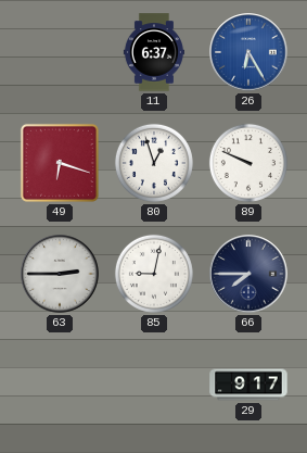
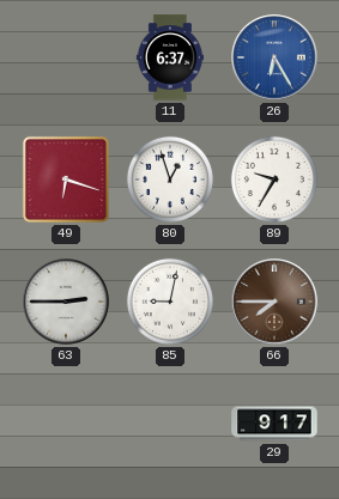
89: 9:49 -> 9:35
66 dial: navy -> brown
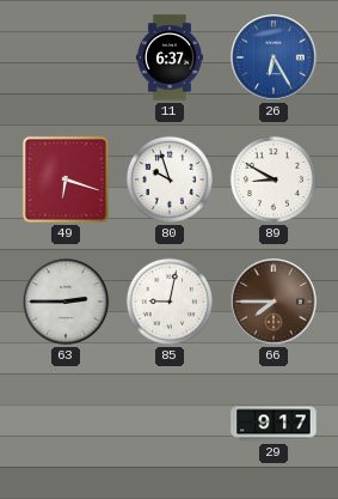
80: 12:57 -> 9:57
89: 9:35 -> 8:50
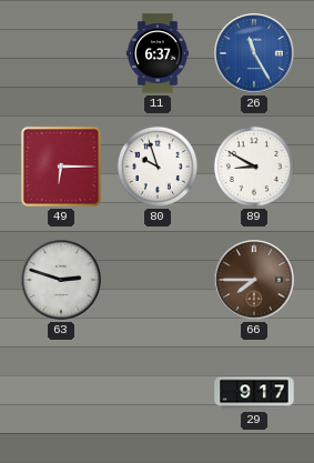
26: 6:25 -> 11:25
49: 6:18 -> 6:15
63: 2:45 -> 2:48
85: 9:02 -> none
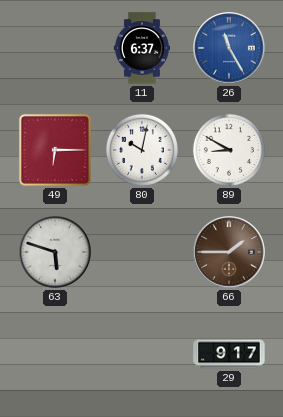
80: 9:57 -> 10:02
63: 2:48 -> 5:48
66: 7:45 -> 1:45
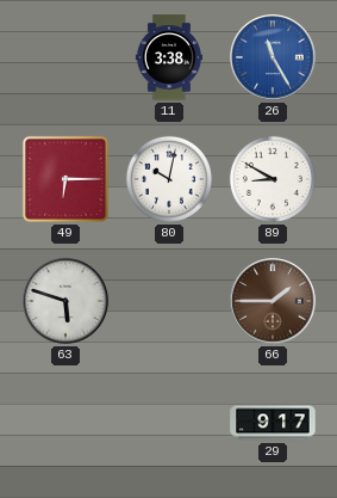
11: 6:37 -> 3:38
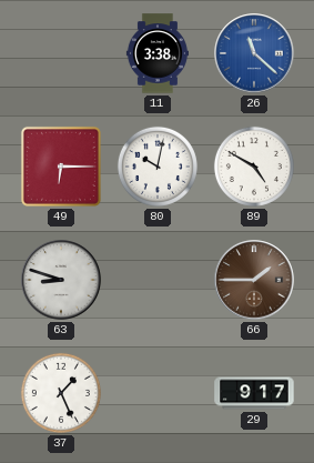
26: 11:25 -> 11:22
89: 8:50 -> 4:50
63: 5:48 -> 8:48
37: none -> 1:26
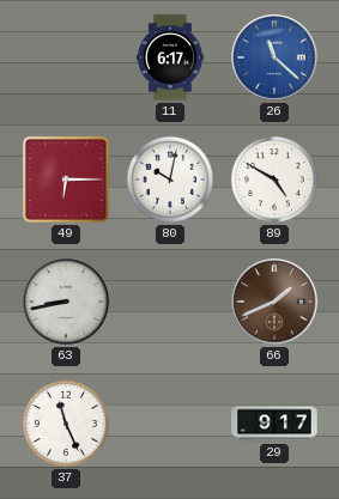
11: 3:38 -> 6:17
63: 8:48 -> 8:43
66: 1:45 -> 1:41
37: 1:26 -> 11:26
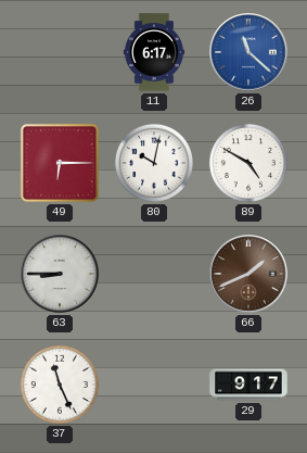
63: 8:43 -> 8:45
